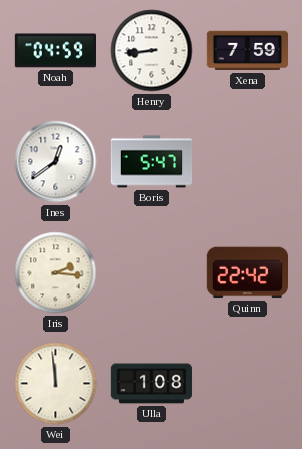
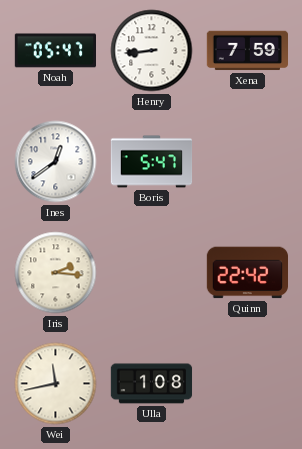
Noah: 04:59 -> 05:47
Wei: 11:59 -> 11:43
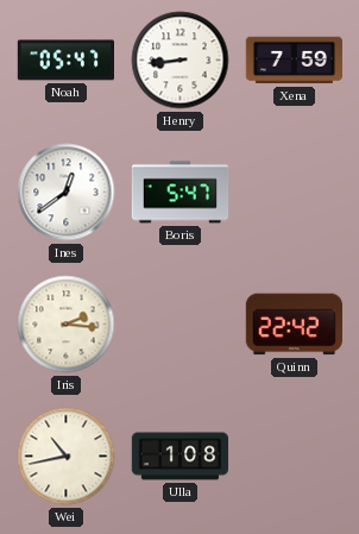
Wei: 11:43 -> 10:43
